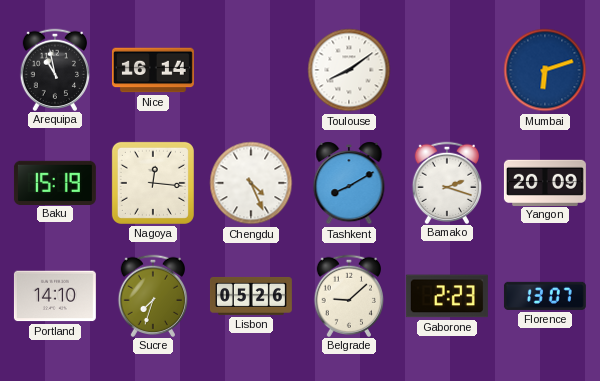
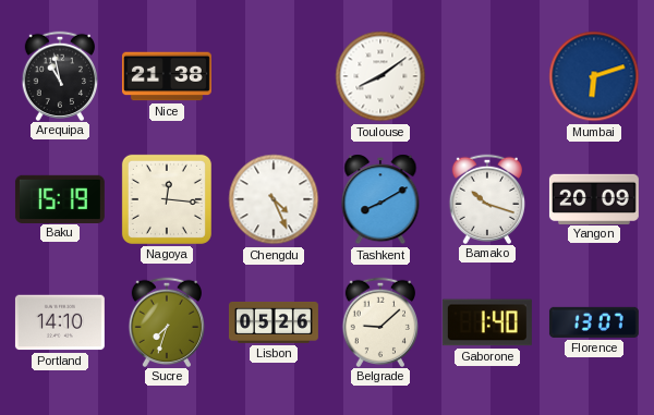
Nice: 16:14 -> 21:38
Bamako: 2:18 -> 10:18
Gaborone: 2:23 -> 1:40
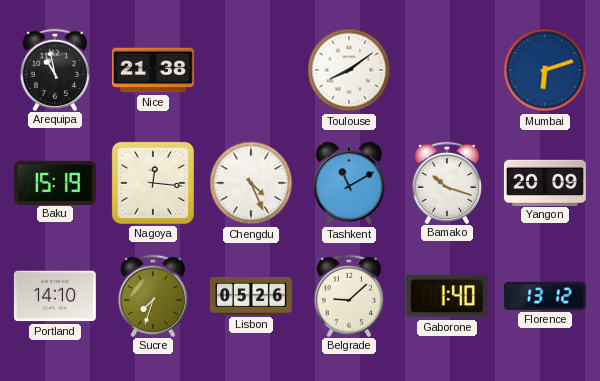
Tashkent: 8:10 -> 11:10
Florence: 13:07 -> 13:12
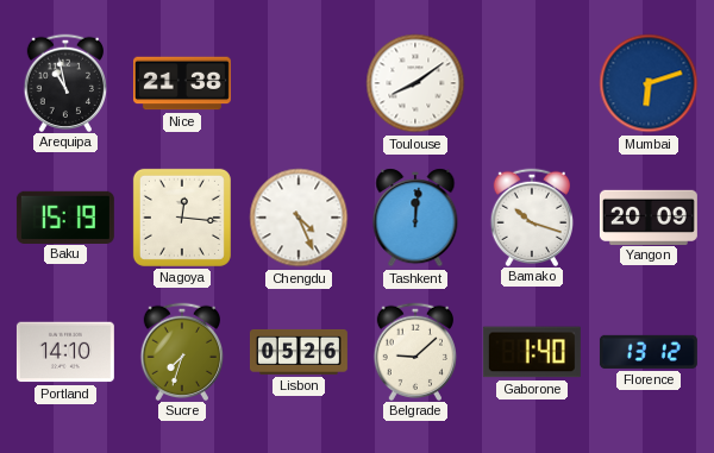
Tashkent: 11:10 -> 12:01
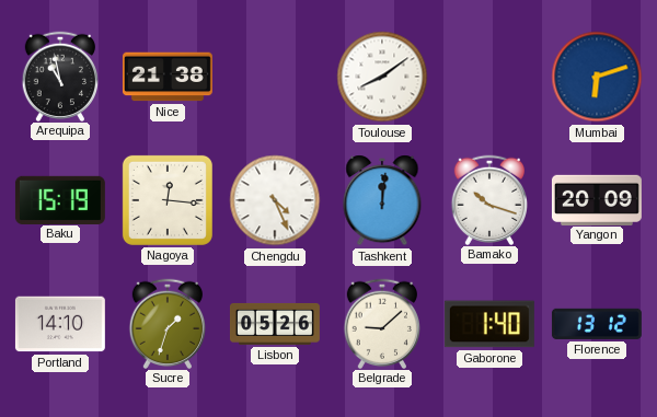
Sucre: 7:33 -> 1:33
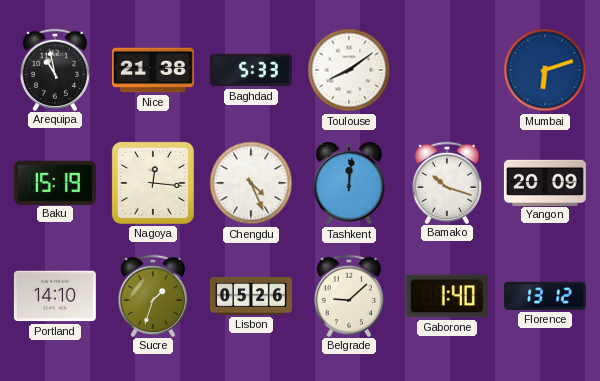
Baghdad: none -> 5:33
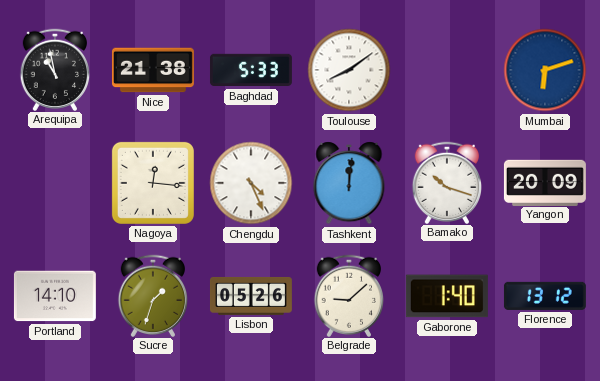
Baku: 15:19 -> none
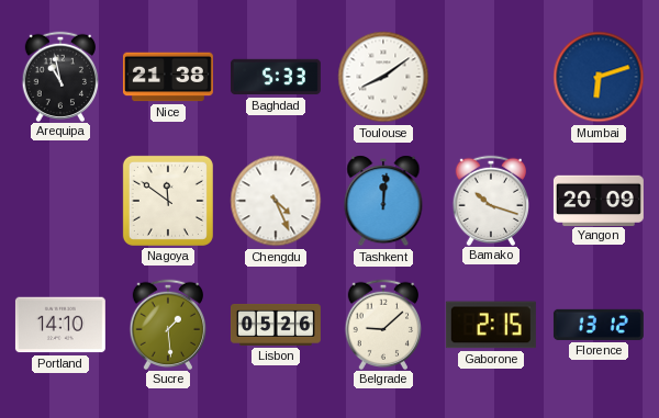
Nagoya: 12:16 -> 11:51
Sucre: 1:33 -> 1:29
Gaborone: 1:40 -> 2:15
